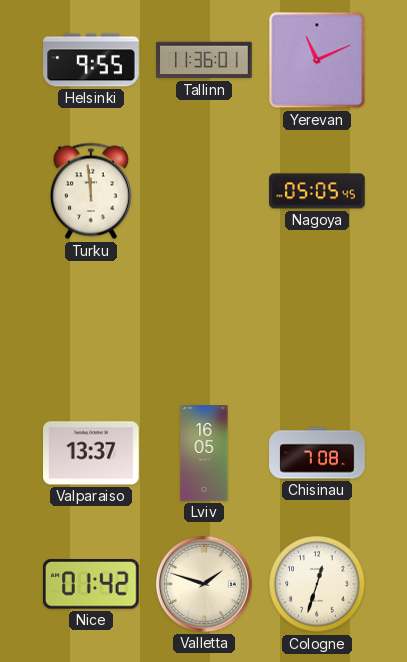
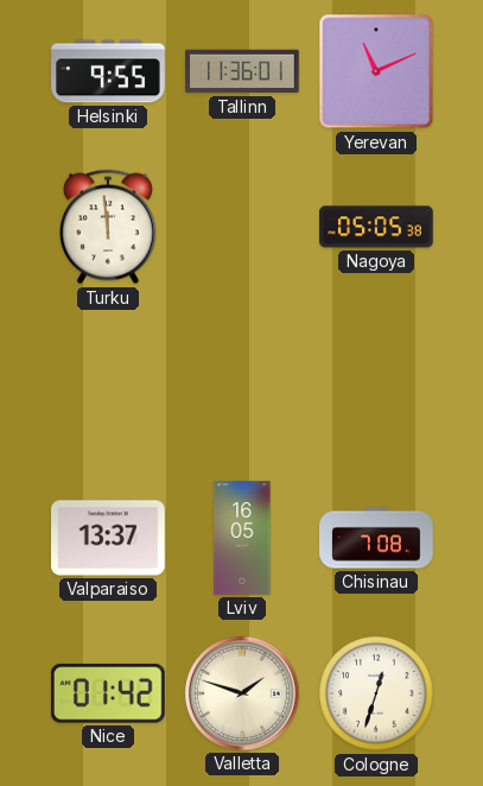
Nagoya: 05:05:45 -> 05:05:38
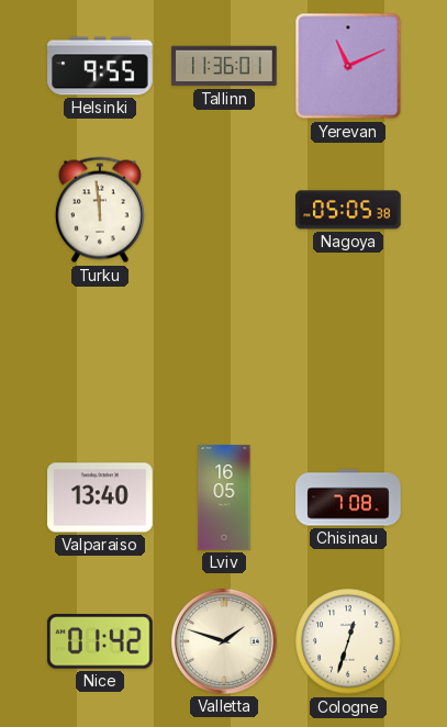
Valparaiso: 13:37 -> 13:40
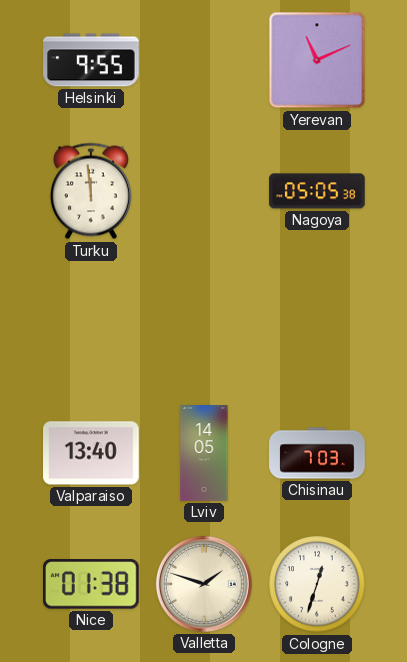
Tallinn: 11:36 -> none
Lviv: 16:05 -> 14:05
Chisinau: 7:08 -> 7:03
Nice: 01:42 -> 01:38
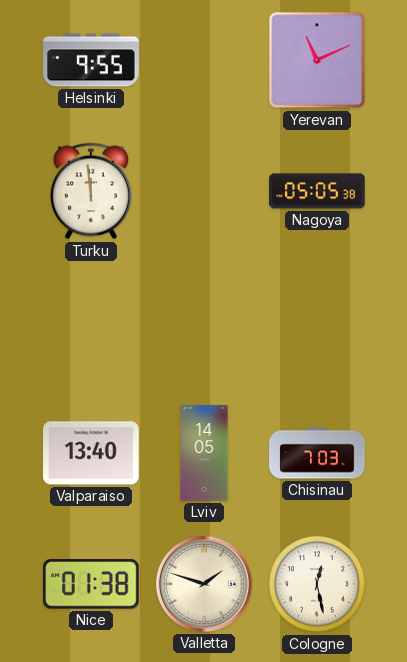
Cologne: 12:33 -> 12:28
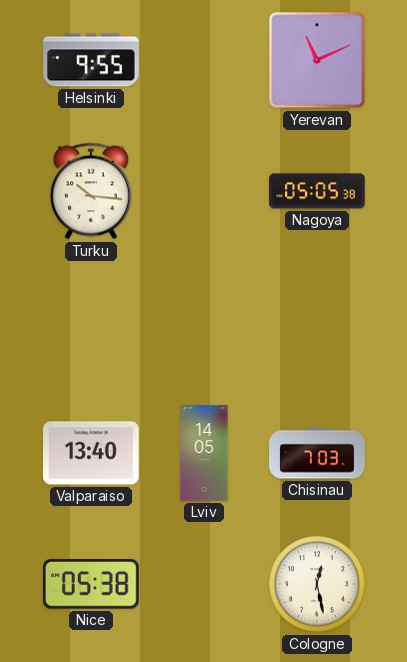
Turku: 11:59 -> 10:16
Nice: 01:38 -> 05:38
Valletta: 1:48 -> none
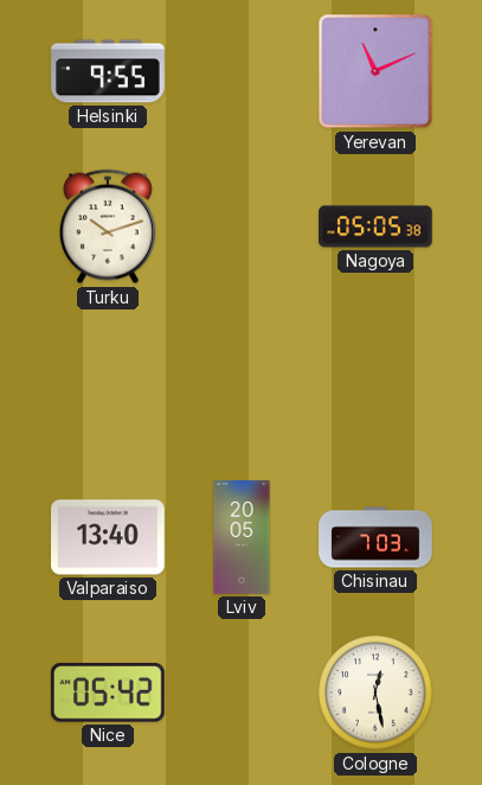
Turku: 10:16 -> 10:12
Lviv: 14:05 -> 20:05
Nice: 05:38 -> 05:42
